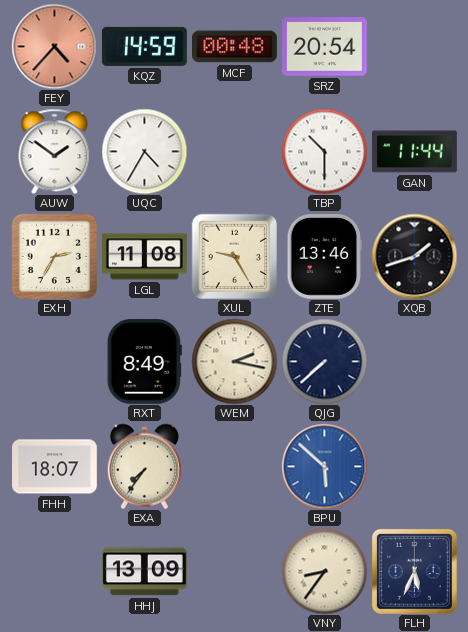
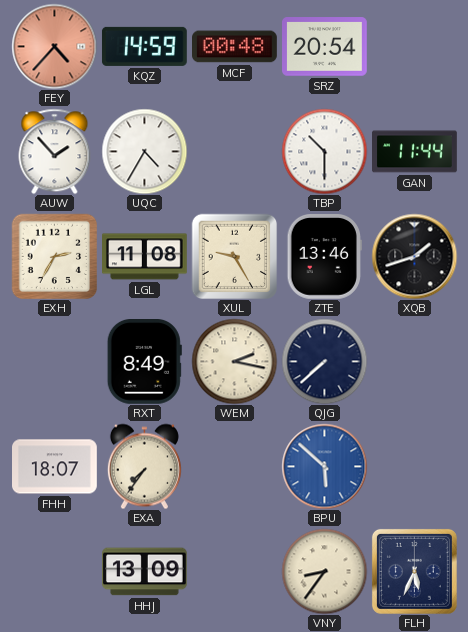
AUW: 1:51 -> 1:53
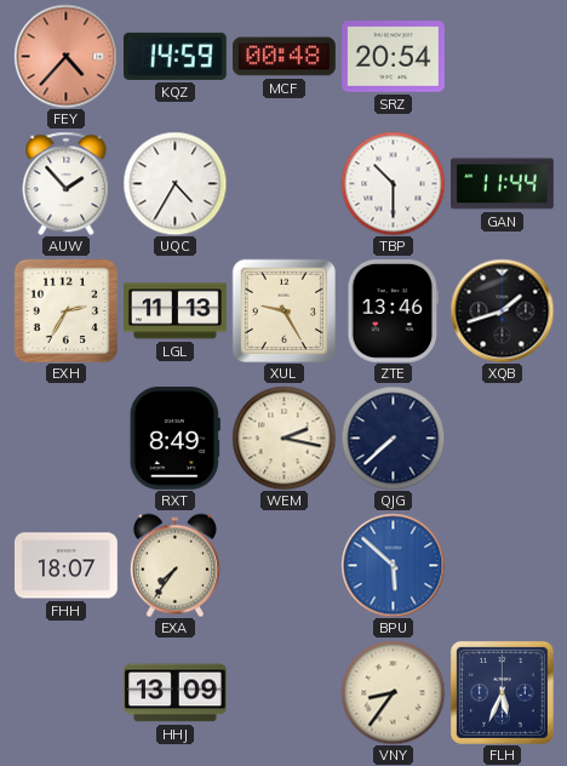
LGL: 11:08 -> 11:13
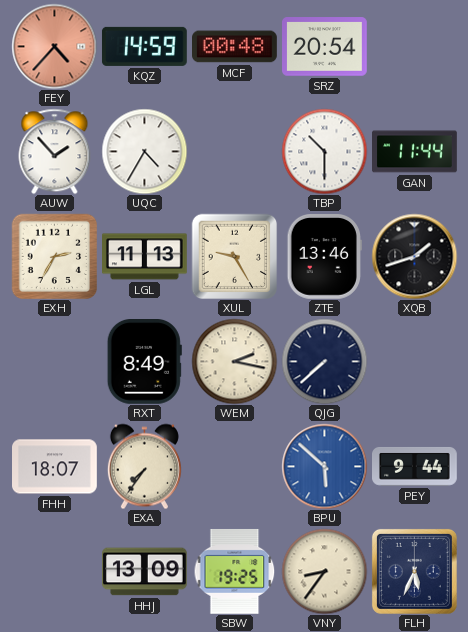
PEY: none -> 9:44
SBW: none -> 19:25
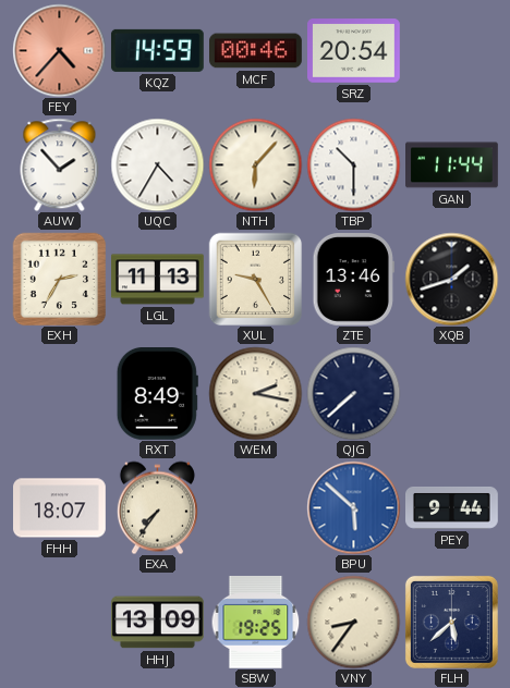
MCF: 00:48 -> 00:46
NTH: none -> 6:07
FLH: 5:34 -> 5:38
